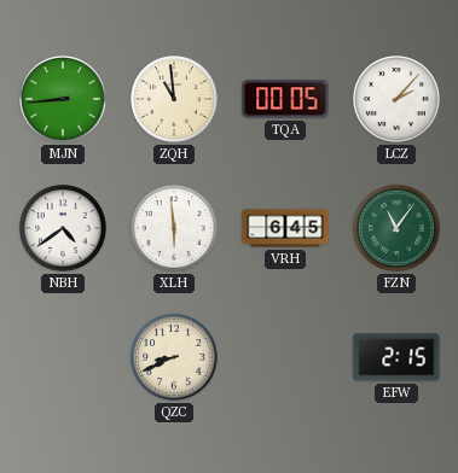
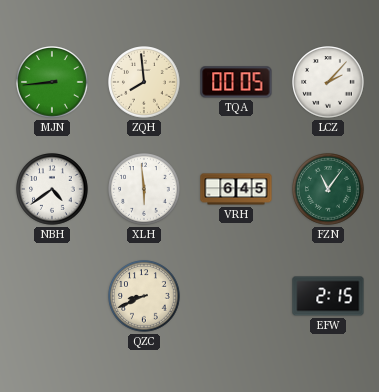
ZQH: 10:59 -> 7:59
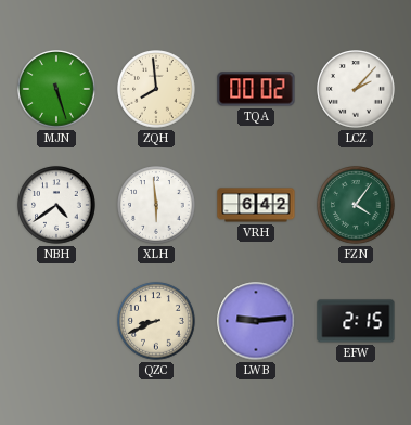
MJN: 8:44 -> 5:27
TQA: 00:05 -> 00:02
VRH: 6:45 -> 6:42
FZN: 11:06 -> 4:06
LWB: none -> 9:14
